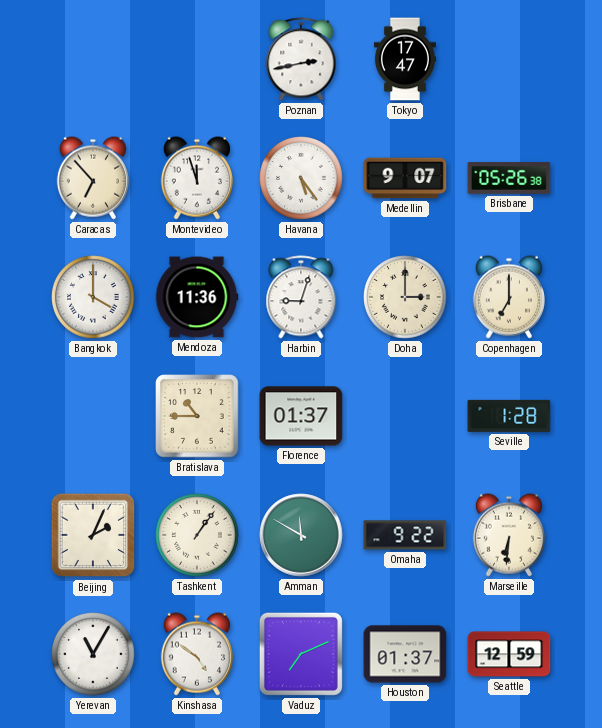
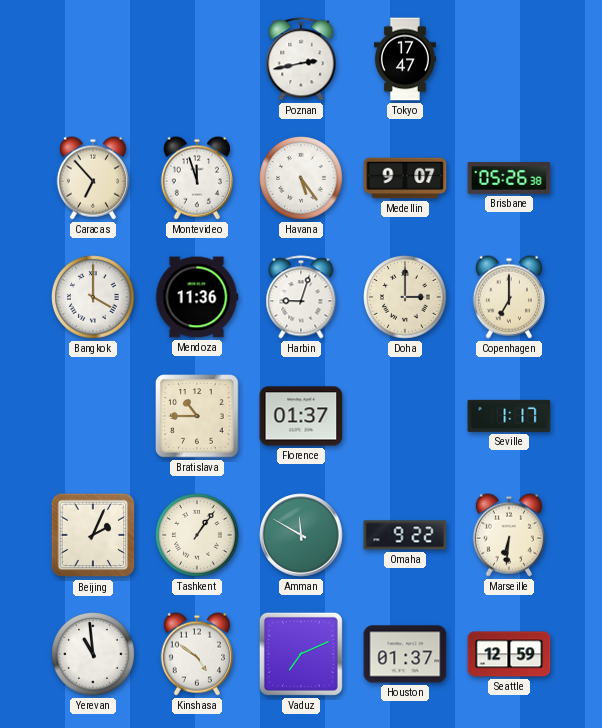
Seville: 1:28 -> 1:17
Yerevan: 11:05 -> 10:59
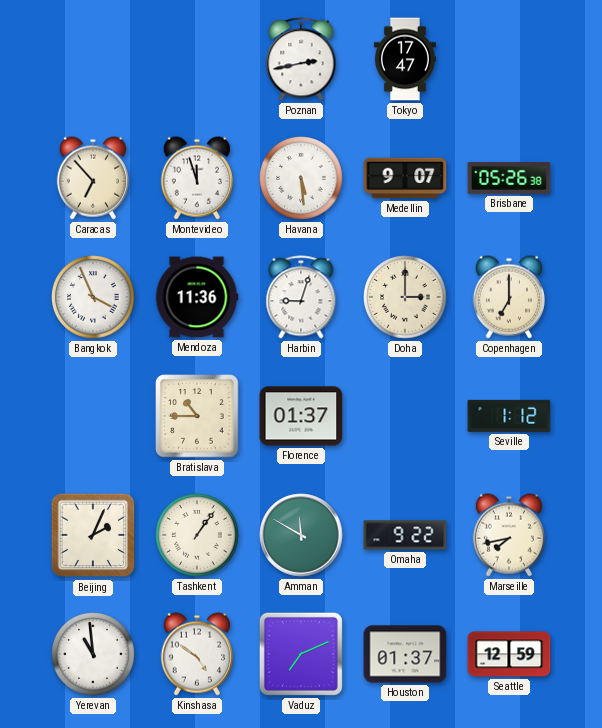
Havana: 5:24 -> 5:29
Bangkok: 4:00 -> 3:56
Seville: 1:17 -> 1:12
Marseille: 6:31 -> 7:43
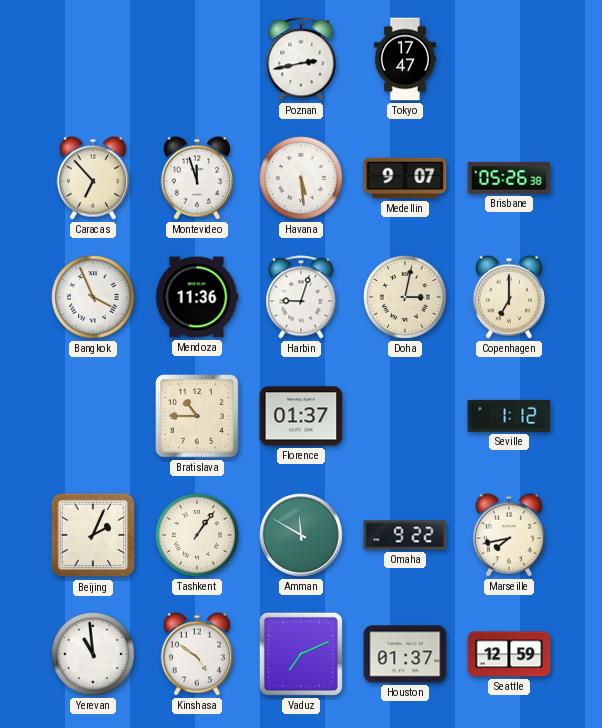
Doha: 3:00 -> 3:02
